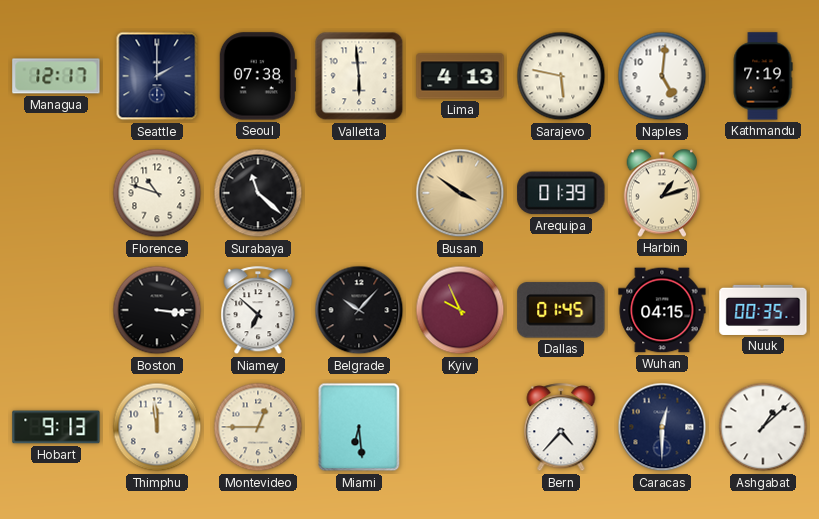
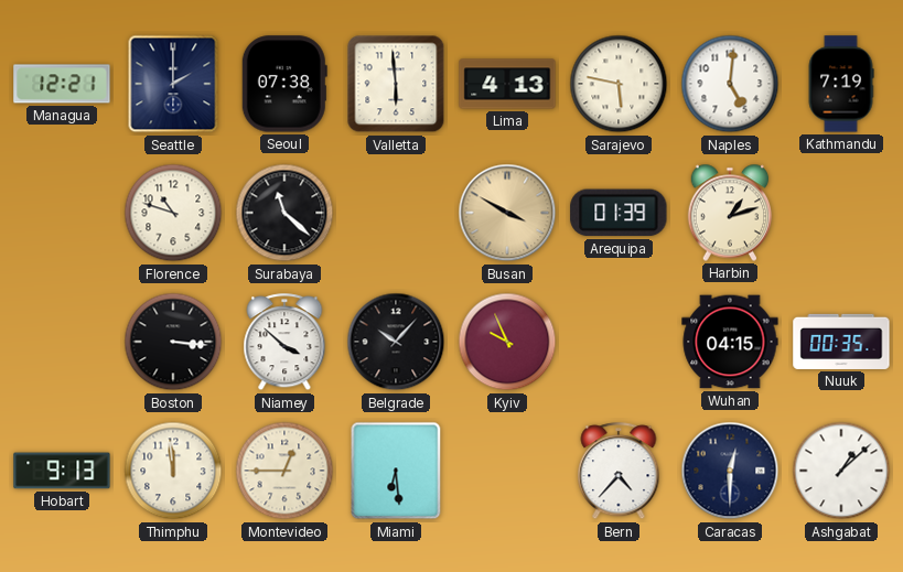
Managua: 12:17 -> 12:21
Busan: 3:51 -> 3:50
Niamey: 6:52 -> 3:52
Dallas: 01:45 -> none
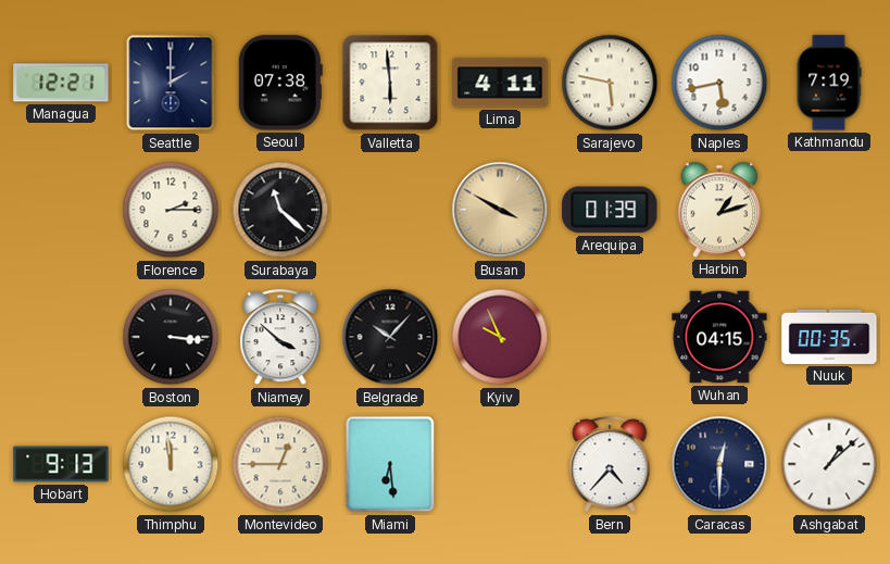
Lima: 4:13 -> 4:11
Naples: 5:01 -> 5:43
Florence: 10:48 -> 2:15
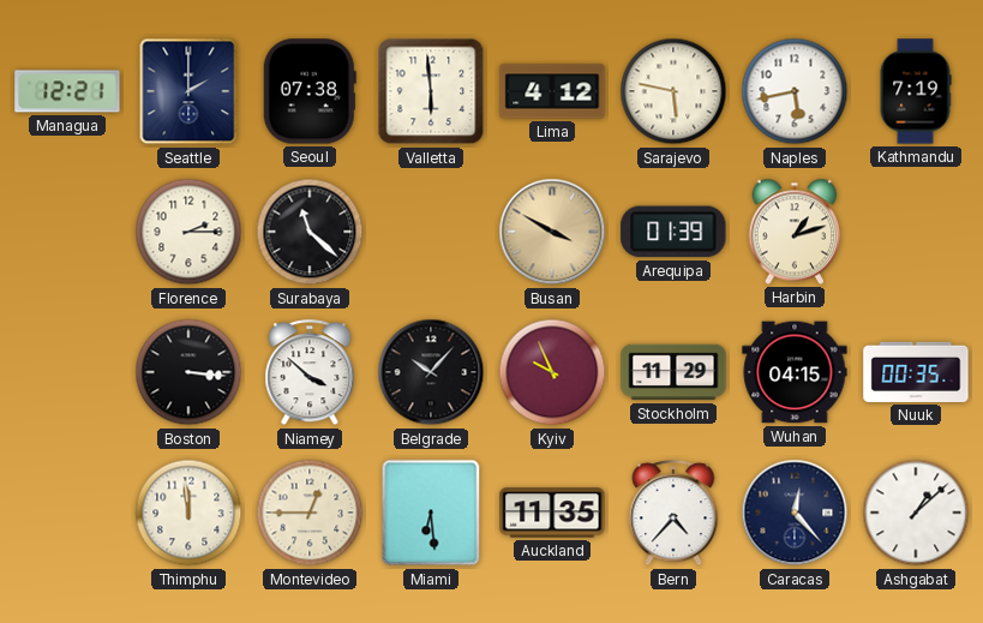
Lima: 4:11 -> 4:12
Stockholm: none -> 11:29
Hobart: 9:13 -> none
Auckland: none -> 11:35
Caracas: 12:30 -> 12:23
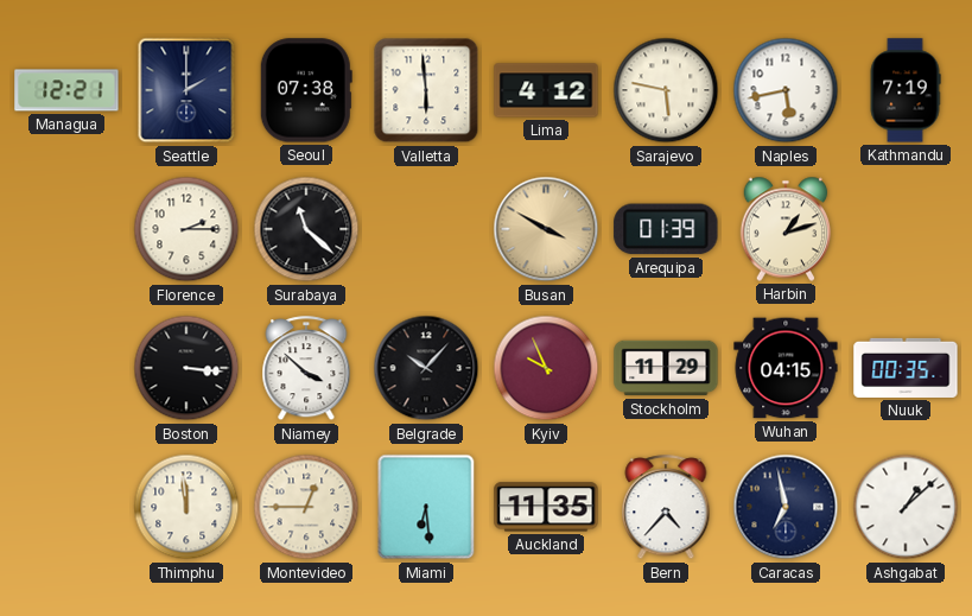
Caracas: 12:23 -> 6:58
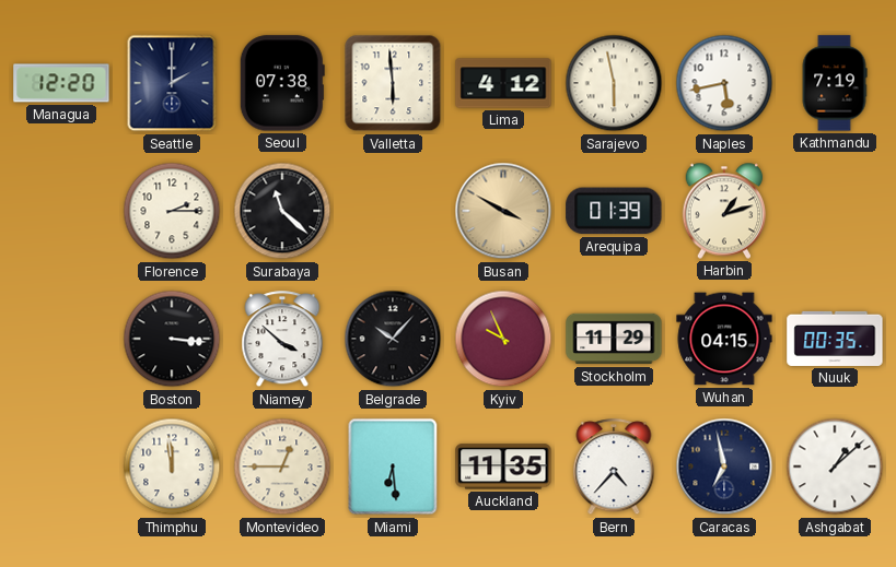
Managua: 12:21 -> 12:20
Sarajevo: 5:47 -> 5:58
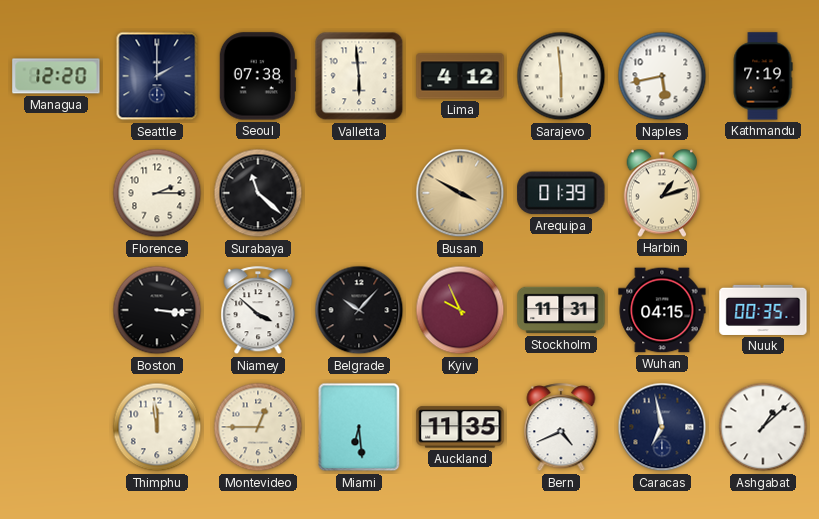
Sarajevo: 5:58 -> 5:59
Stockholm: 11:29 -> 11:31
Bern: 4:37 -> 4:41
